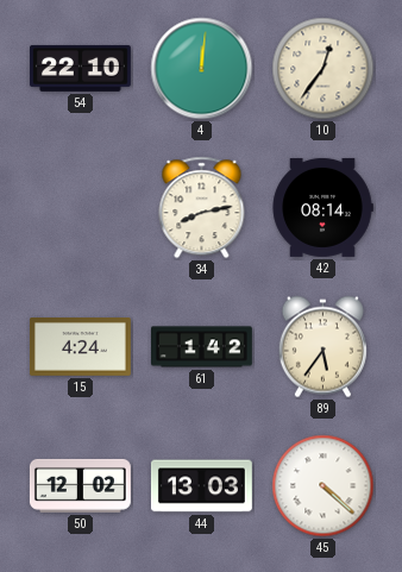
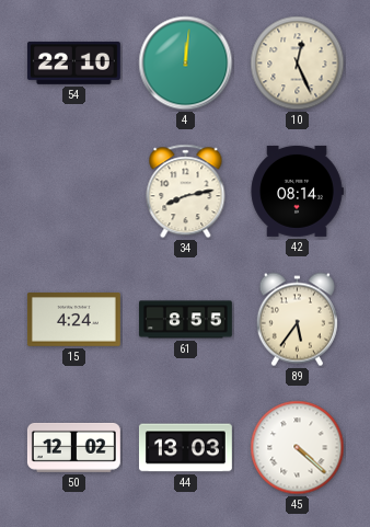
10: 12:36 -> 12:26
61: 1:42 -> 8:55
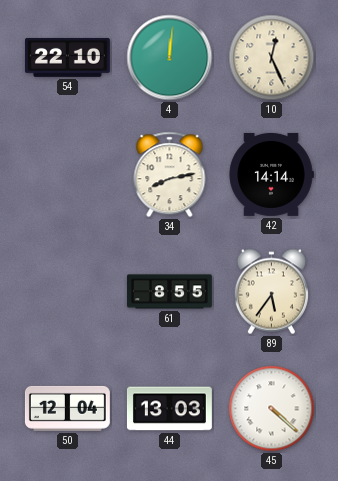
42: 08:14 -> 14:14
15: 4:24 -> none
50: 12:02 -> 12:04
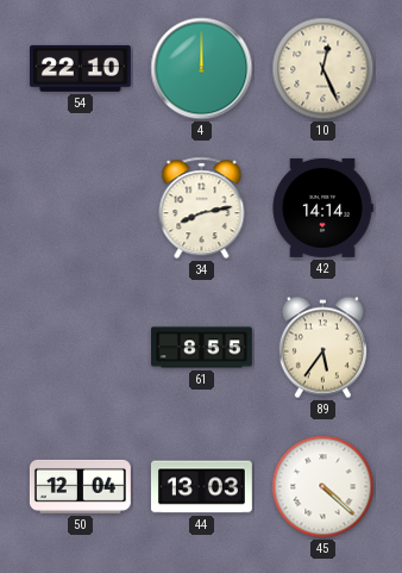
4: 12:01 -> 12:00
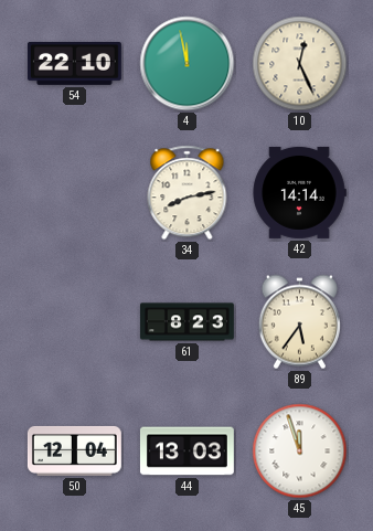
4: 12:00 -> 11:58
61: 8:55 -> 8:23
45: 4:22 -> 11:57
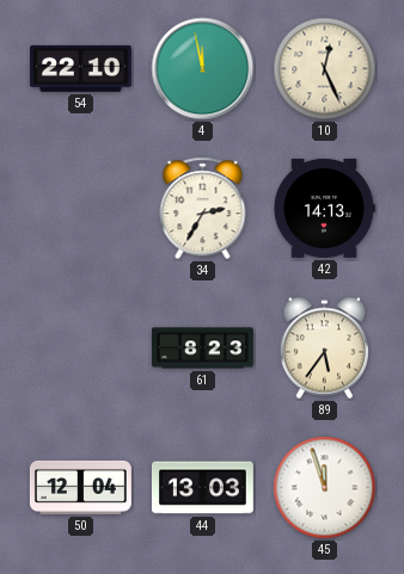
34: 8:13 -> 2:35
42: 14:14 -> 14:13
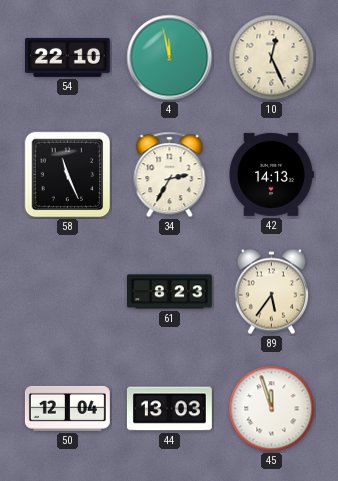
58: none -> 11:26
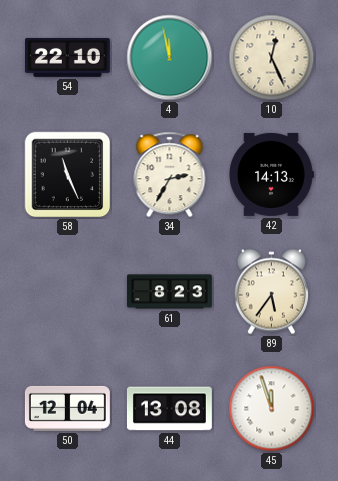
44: 13:03 -> 13:08
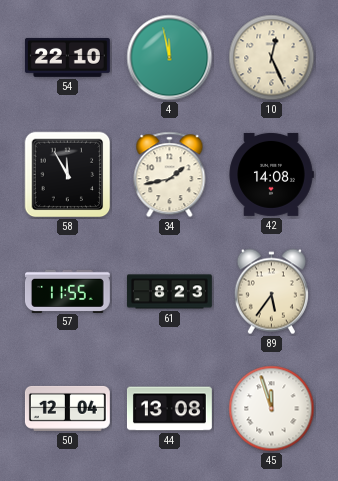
58: 11:26 -> 11:55
34: 2:35 -> 1:43
42: 14:13 -> 14:08
57: none -> 11:55
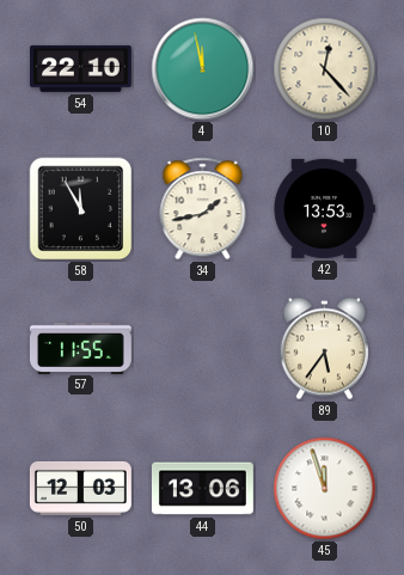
10: 12:26 -> 12:23
42: 14:08 -> 13:53
61: 8:23 -> none
50: 12:04 -> 12:03
44: 13:08 -> 13:06
